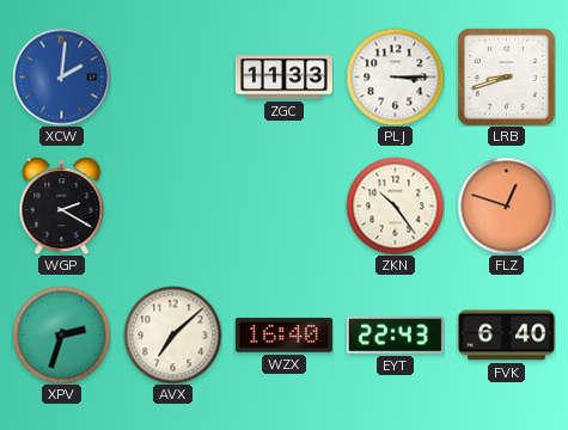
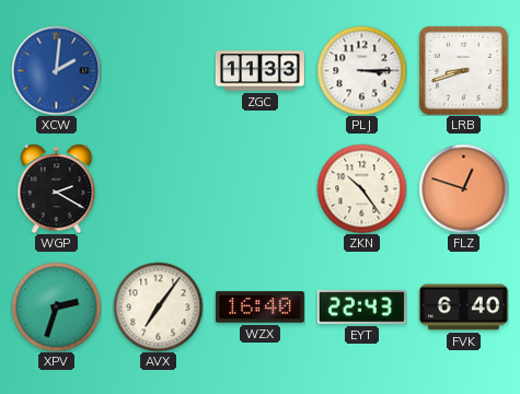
AVX: 7:08 -> 7:06
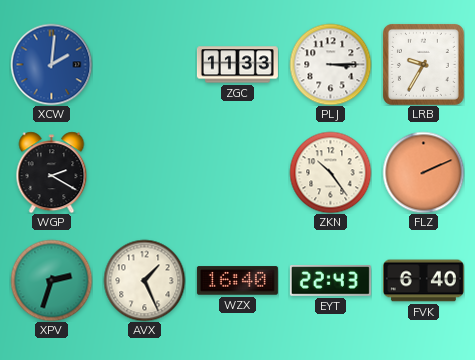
LRB: 8:42 -> 9:35
FLZ: 12:48 -> 2:11
AVX: 7:06 -> 1:26
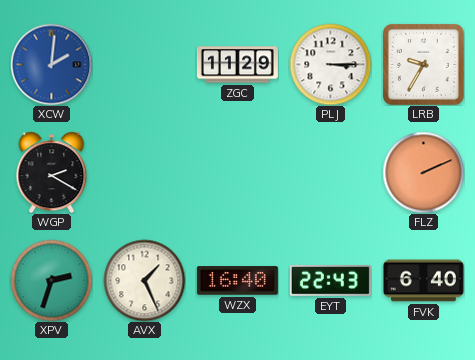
ZGC: 11:33 -> 11:29
ZKN: 10:24 -> none
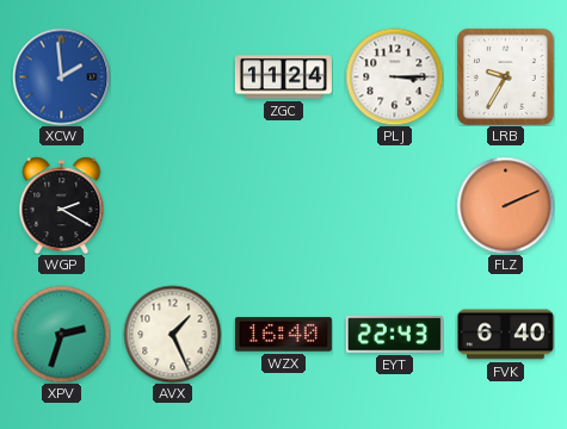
XCW: 2:01 -> 1:59
ZGC: 11:29 -> 11:24
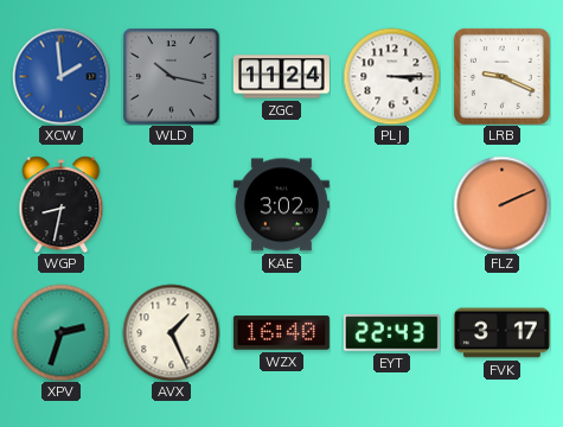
WLD: none -> 10:17
LRB: 9:35 -> 9:19
WGP: 2:20 -> 8:32
KAE: none -> 3:02
FVK: 6:40 -> 3:17
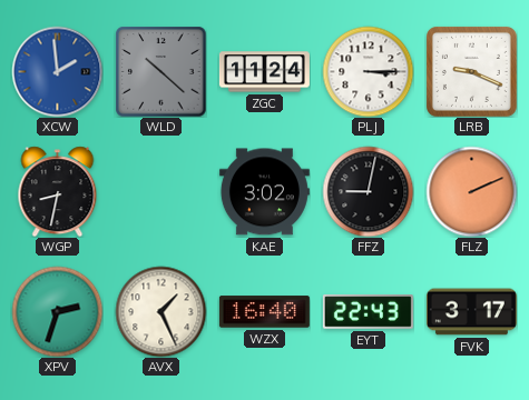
WLD: 10:17 -> 10:22
FFZ: none -> 9:02
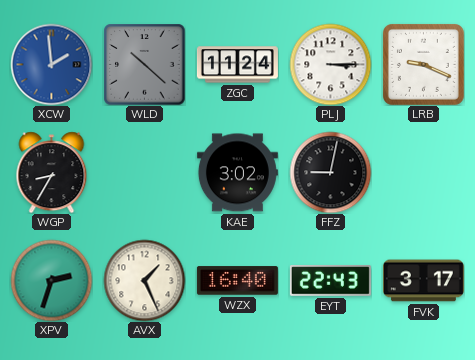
WGP: 8:32 -> 8:35
FLZ: 2:11 -> none
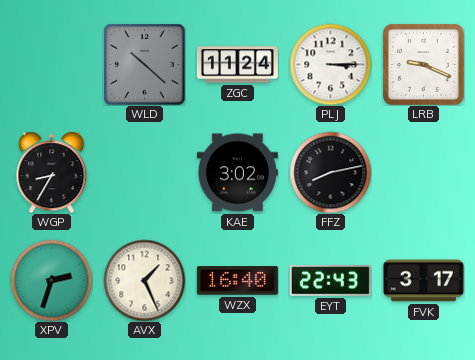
XCW: 1:59 -> none
FFZ: 9:02 -> 8:13
